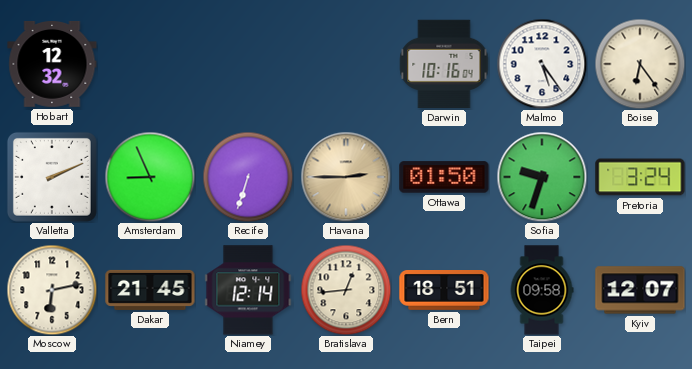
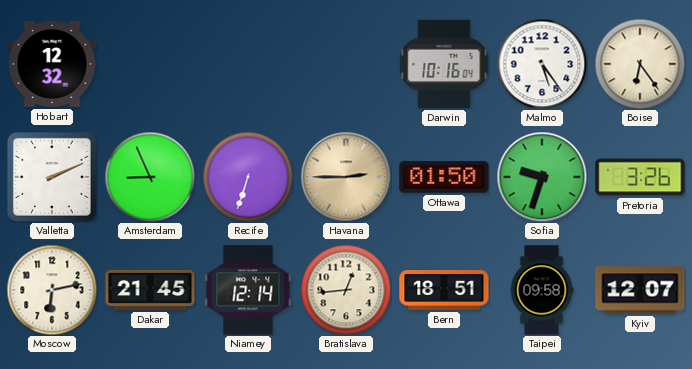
Pretoria: 3:24 -> 3:26
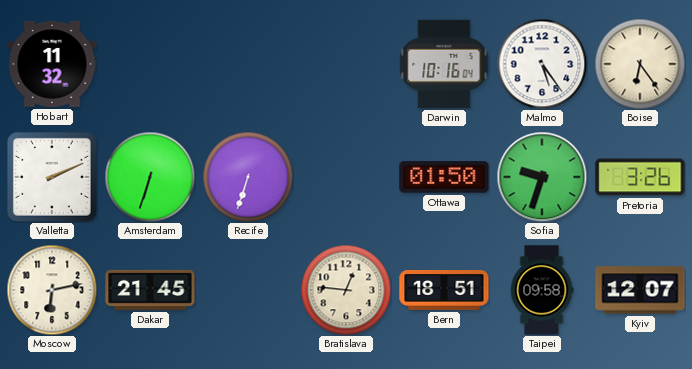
Hobart: 12:32 -> 11:32
Amsterdam: 8:56 -> 6:33
Havana: 2:45 -> none
Niamey: 12:14 -> none
Bratislava: 12:44 -> 12:46
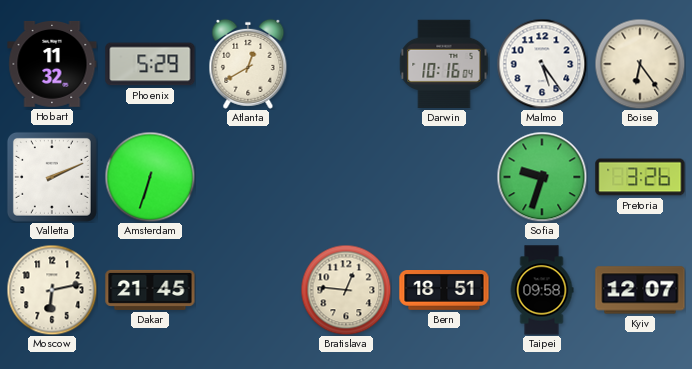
Phoenix: none -> 5:29
Atlanta: none -> 12:40
Recife: 6:33 -> none
Ottawa: 01:50 -> none
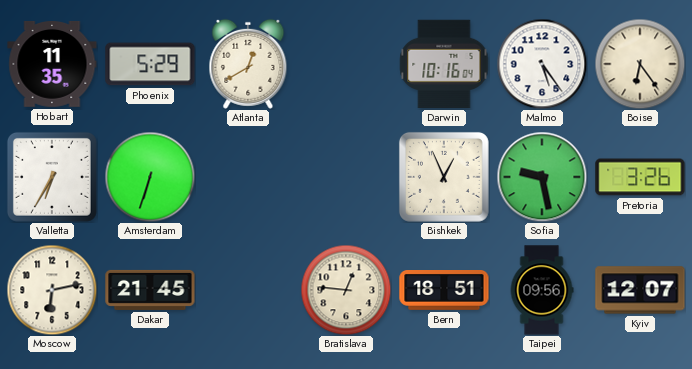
Hobart: 11:32 -> 11:35
Valletta: 2:11 -> 6:35
Bishkek: none -> 12:56
Sofia: 9:33 -> 9:28
Taipei: 09:58 -> 09:56
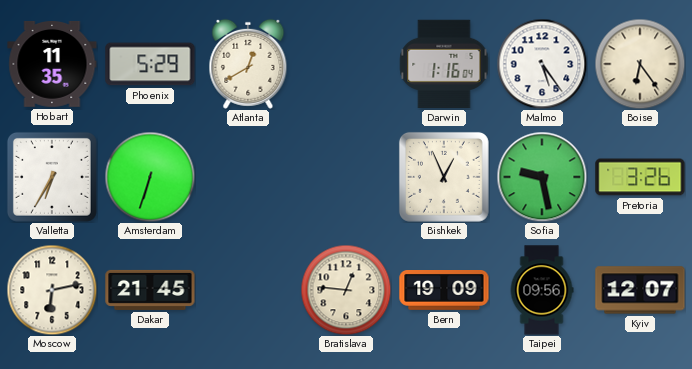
Darwin: 10:16 -> 1:16
Bern: 18:51 -> 19:09
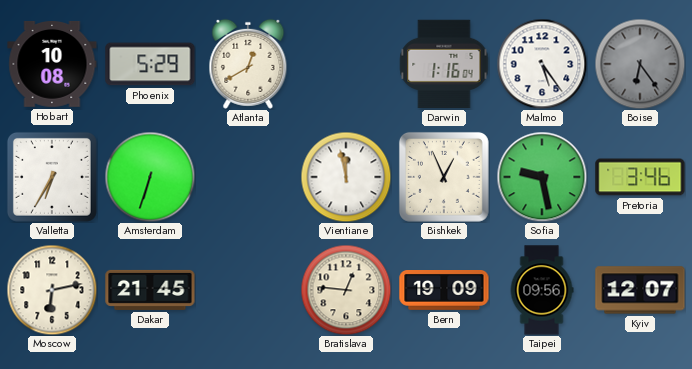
Hobart: 11:35 -> 10:08
Boise dial: cream -> grey
Vientiane: none -> 11:58
Pretoria: 3:26 -> 3:46
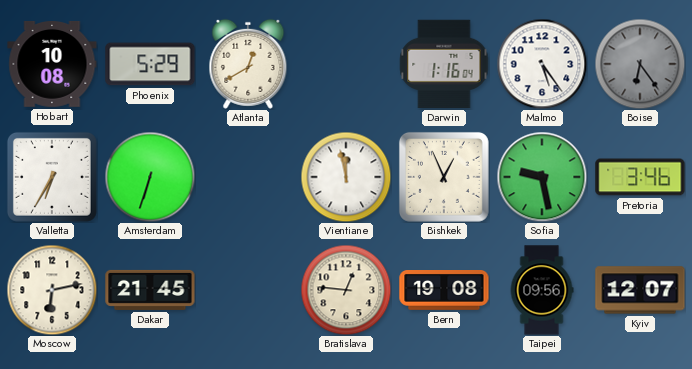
Bern: 19:09 -> 19:08
